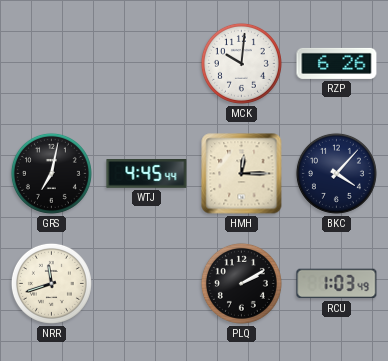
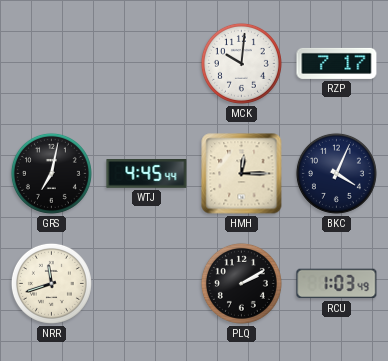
RZP: 6:26 -> 7:17
BKC: 4:07 -> 4:04
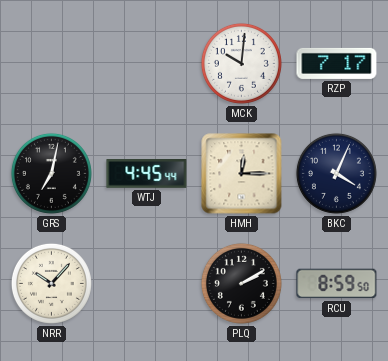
NRR: 11:42 -> 10:07
RCU: 1:03 -> 8:59
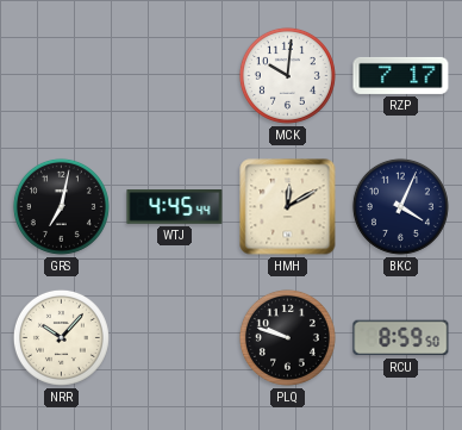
HMH: 12:15 -> 12:10
PLQ: 2:10 -> 9:48
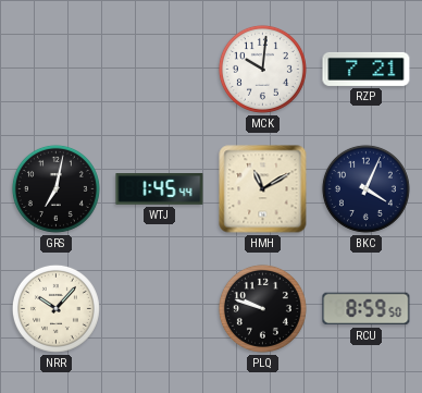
RZP: 7:17 -> 7:21
WTJ: 4:45 -> 1:45
HMH: 12:10 -> 11:10
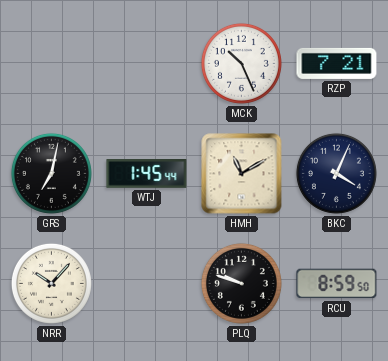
MCK: 10:01 -> 10:26
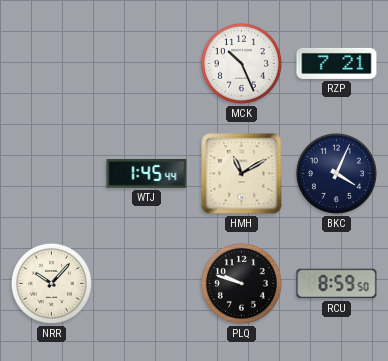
GRS: 7:02 -> none
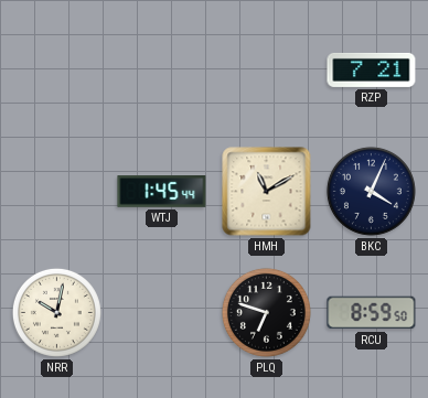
MCK: 10:26 -> none
NRR: 10:07 -> 10:02
PLQ: 9:48 -> 6:48
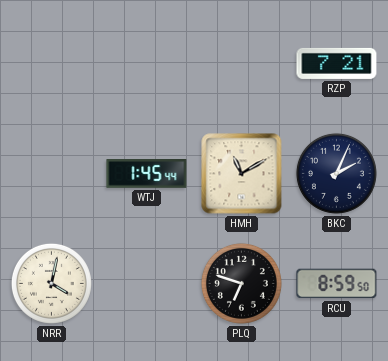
BKC: 4:04 -> 2:04
NRR: 10:02 -> 4:02
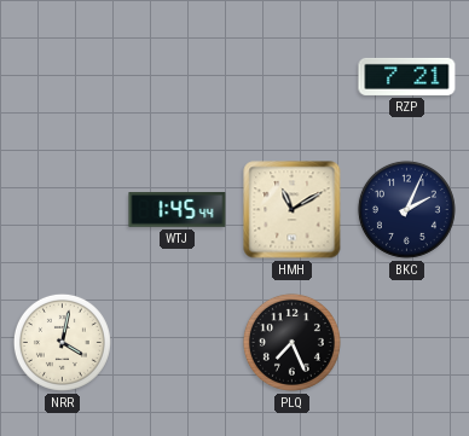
PLQ: 6:48 -> 7:26
RCU: 8:59 -> none
